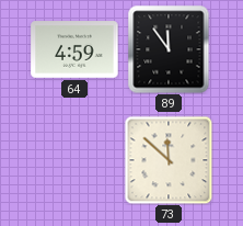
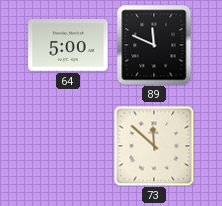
64: 4:59 -> 5:00
89: 11:54 -> 11:49
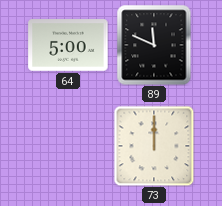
73: 11:52 -> 12:00
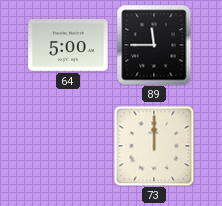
89: 11:49 -> 11:45
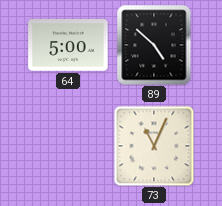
89: 11:45 -> 4:52
73: 12:00 -> 11:04
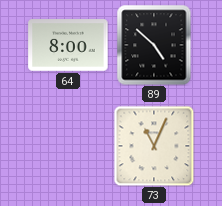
64: 5:00 -> 8:00
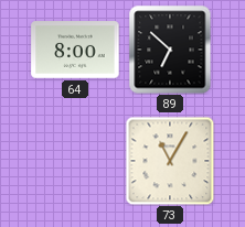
89: 4:52 -> 6:52
73: 11:04 -> 11:05
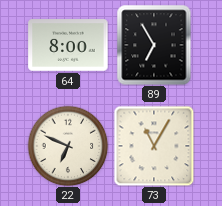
89: 6:52 -> 6:55
22: none -> 6:49
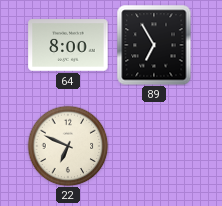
73: 11:05 -> none
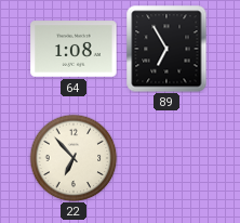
64: 8:00 -> 1:08
22: 6:49 -> 6:53
